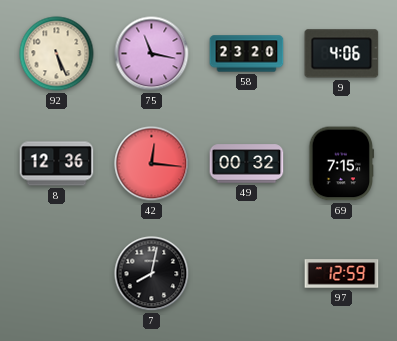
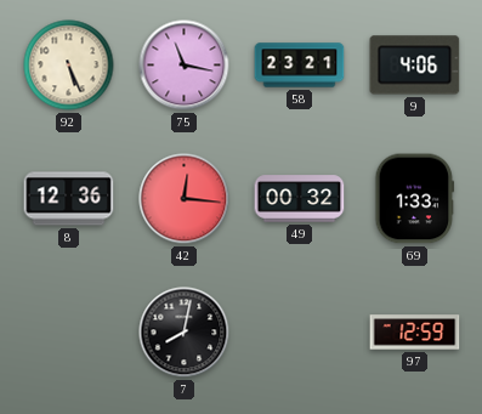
58: 23:20 -> 23:21
69: 7:15 -> 1:33
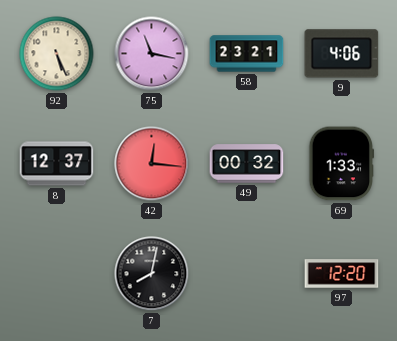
8: 12:36 -> 12:37
97: 12:59 -> 12:20
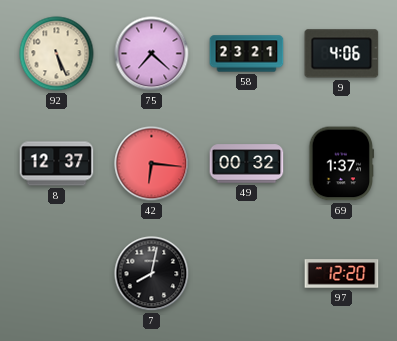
75: 11:17 -> 7:22
42: 12:16 -> 6:16
69: 1:33 -> 1:37
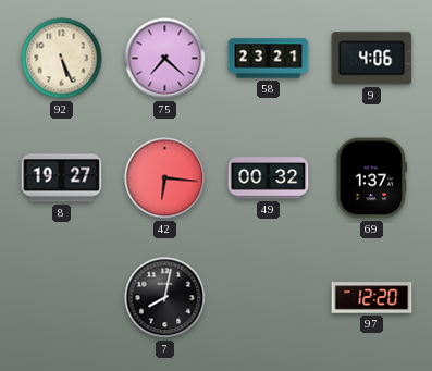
8: 12:37 -> 19:27
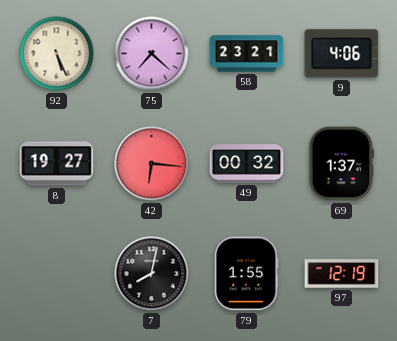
79: none -> 1:55
97: 12:20 -> 12:19
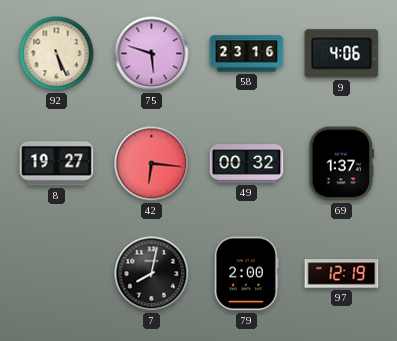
75: 7:22 -> 5:48
58: 23:21 -> 23:16
79: 1:55 -> 2:00
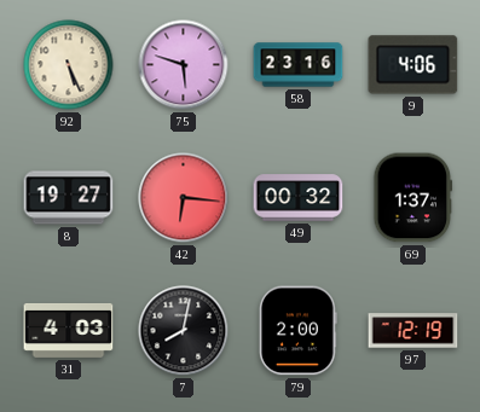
31: none -> 4:03
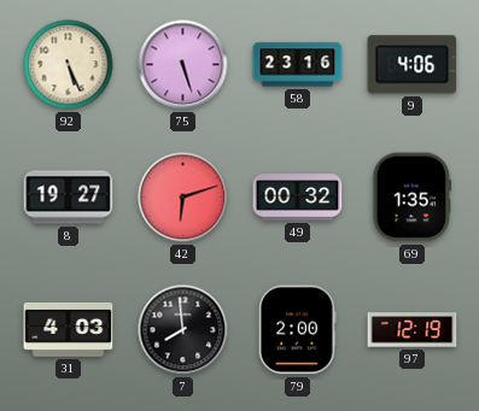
75: 5:48 -> 5:27
42: 6:16 -> 6:12
69: 1:37 -> 1:35
7: 8:02 -> 7:59
